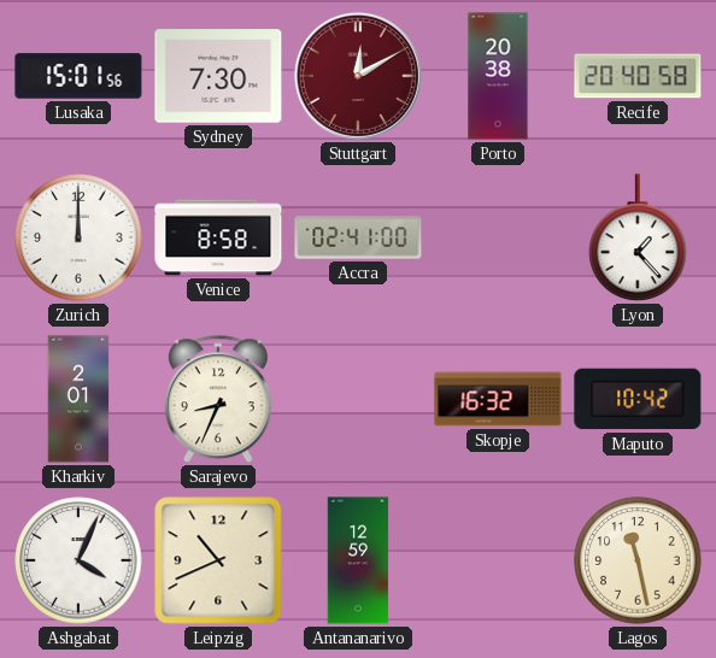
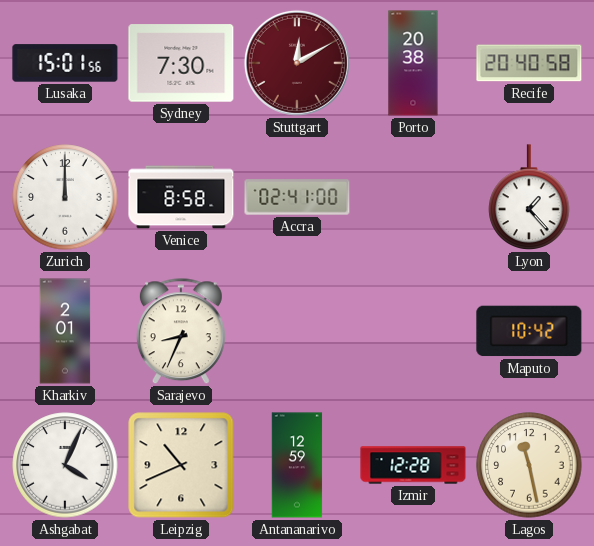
Skopje: 16:32 -> none
Izmir: none -> 12:28
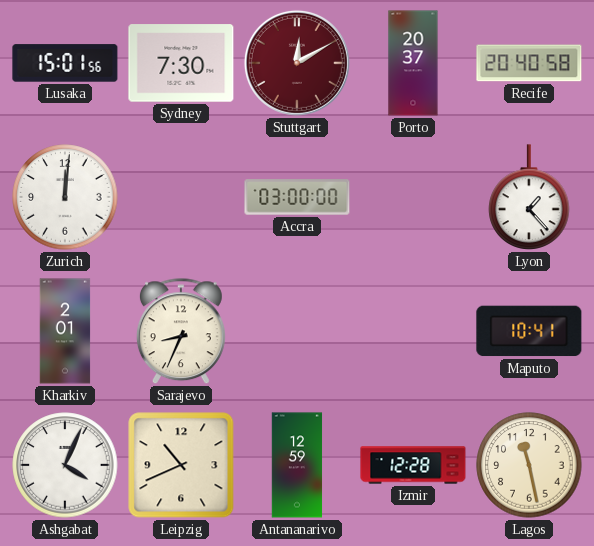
Porto: 20:38 -> 20:37
Zurich: 12:00 -> 12:01
Venice: 8:58 -> none
Accra: 02:41 -> 03:00
Maputo: 10:42 -> 10:41
